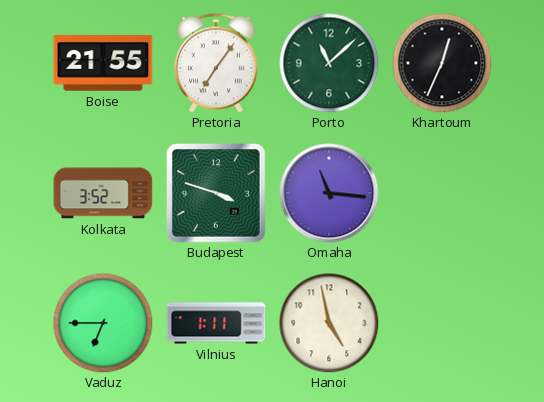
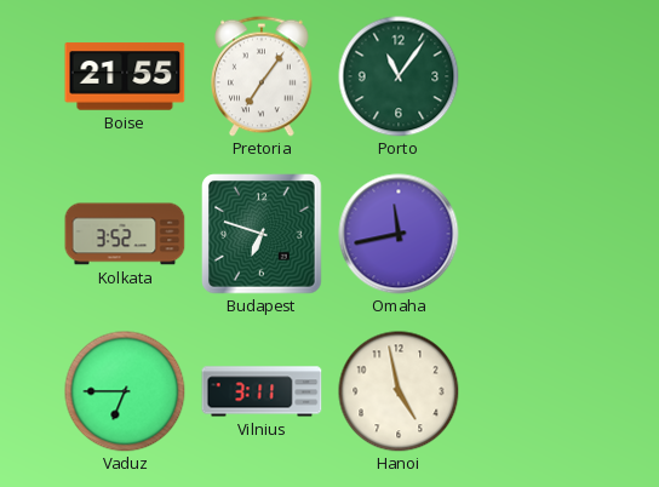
Porto: 11:08 -> 11:06
Khartoum: 12:34 -> none
Budapest: 3:48 -> 6:48
Omaha: 11:16 -> 11:43
Vilnius: 1:11 -> 3:11
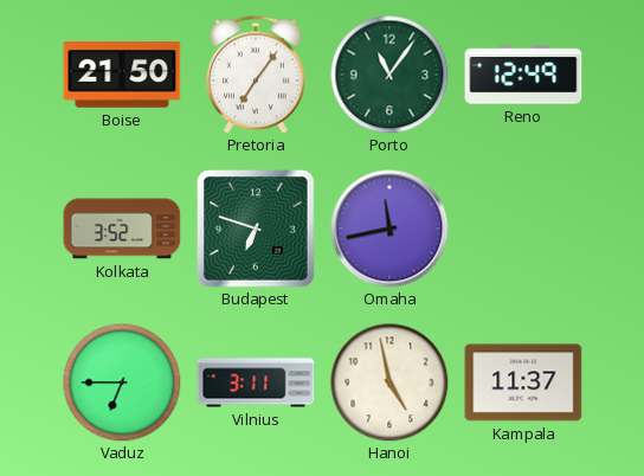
Boise: 21:55 -> 21:50
Reno: none -> 12:49
Kampala: none -> 11:37
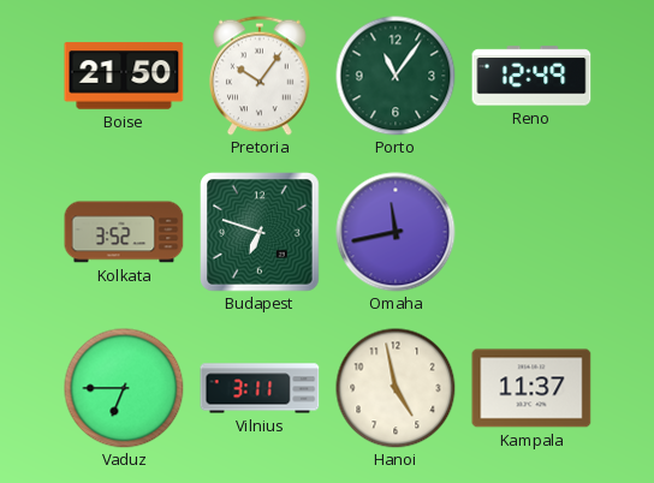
Pretoria: 7:06 -> 10:06
